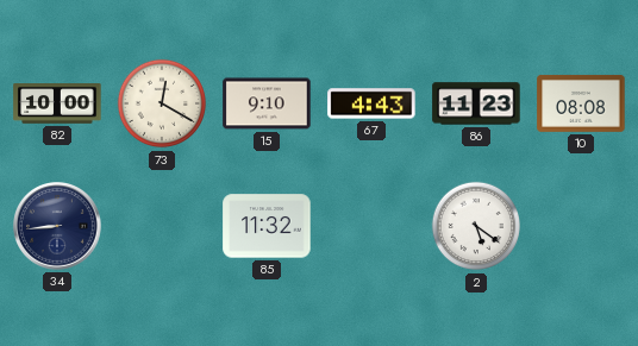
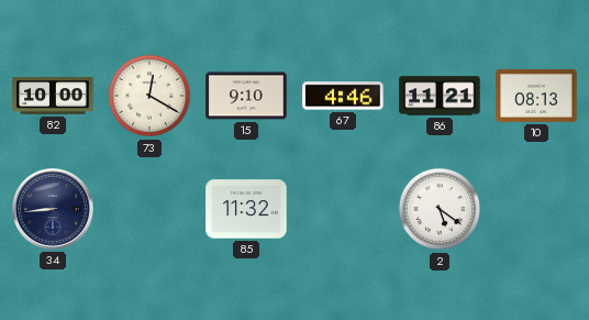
67: 4:43 -> 4:46
86: 11:23 -> 11:21
10: 08:08 -> 08:13
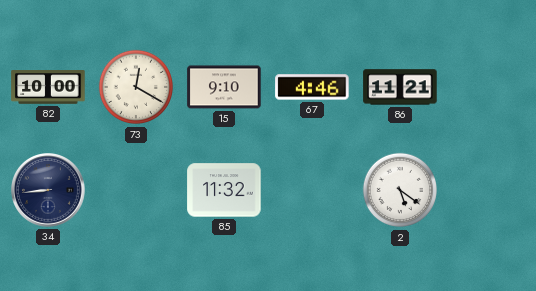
10: 08:13 -> none
